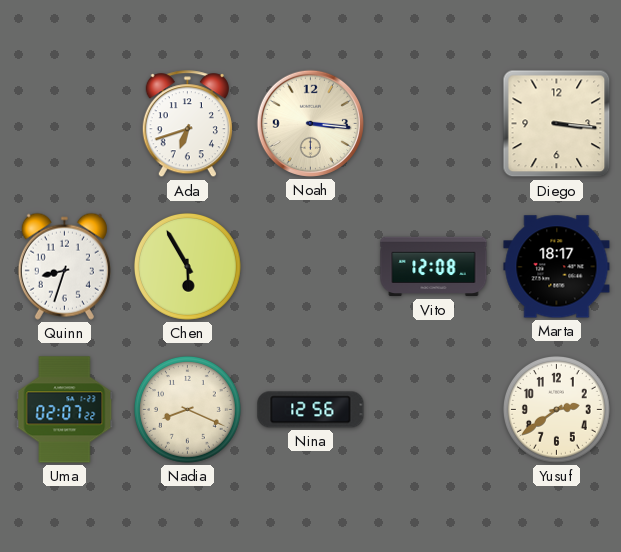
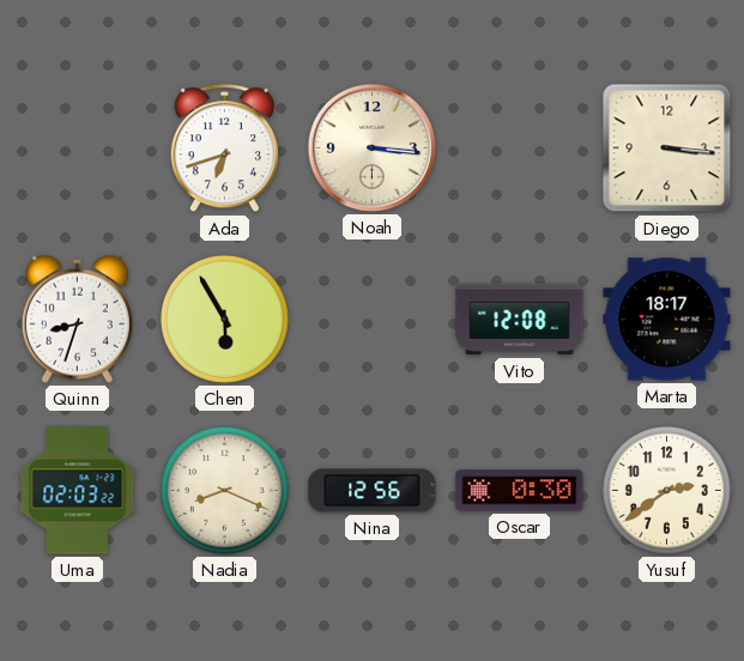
Uma: 02:07 -> 02:03
Oscar: none -> 0:30
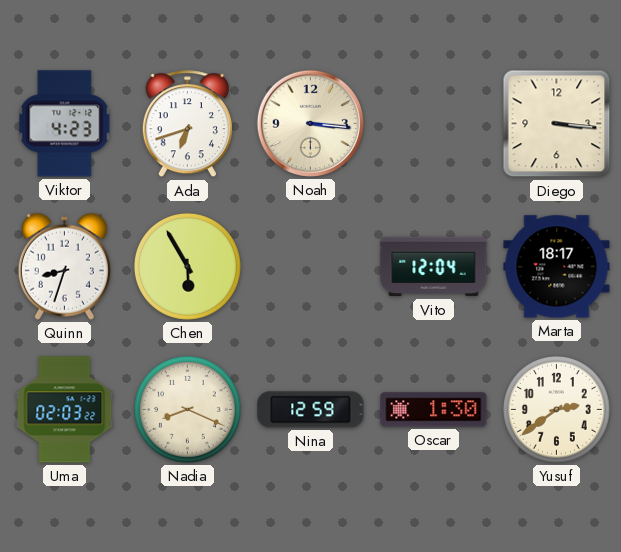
Viktor: none -> 4:23
Vito: 12:08 -> 12:04
Nina: 12:56 -> 12:59
Oscar: 0:30 -> 1:30
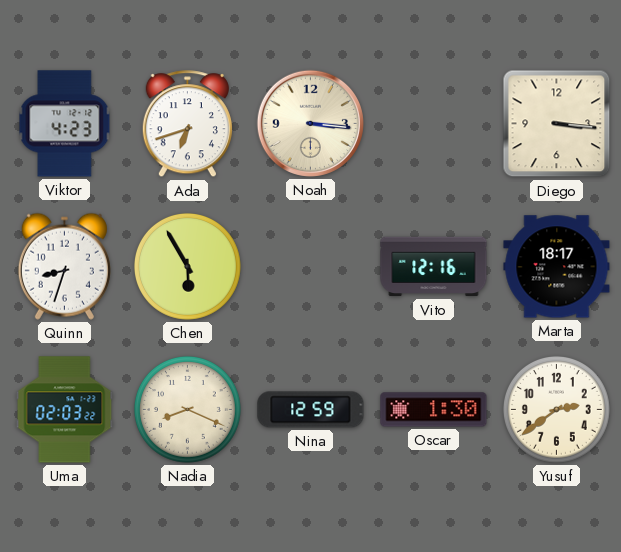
Vito: 12:04 -> 12:16
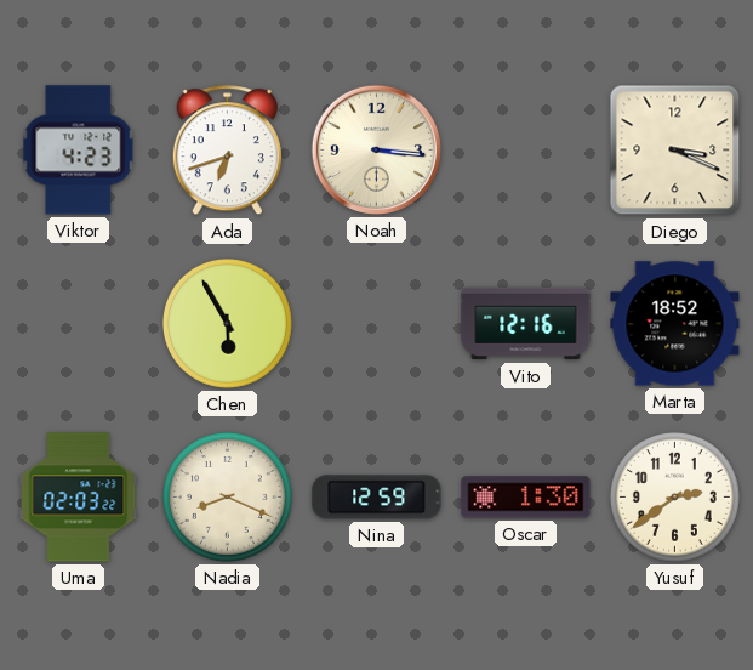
Diego: 3:16 -> 3:19
Quinn: 8:33 -> none
Marta: 18:17 -> 18:52
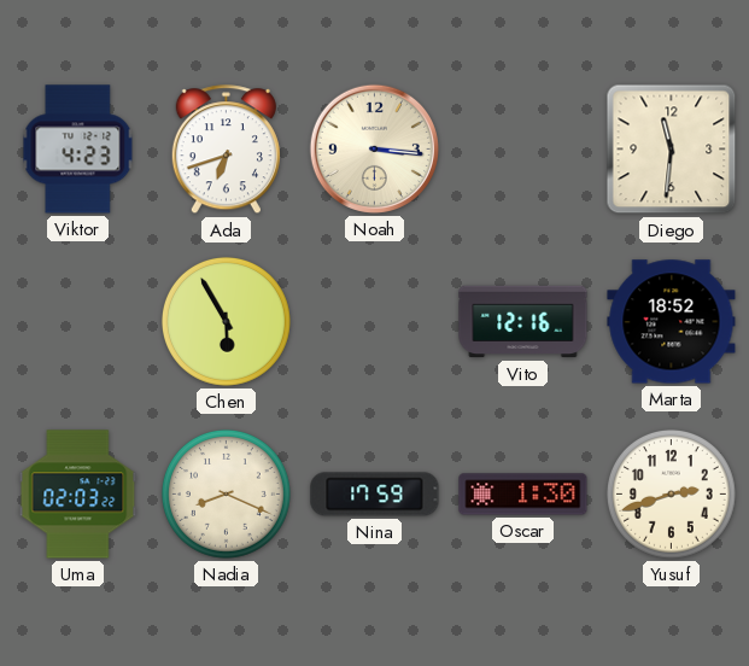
Diego: 3:19 -> 11:31
Nina: 12:59 -> 17:59
Yusuf: 2:39 -> 2:42
